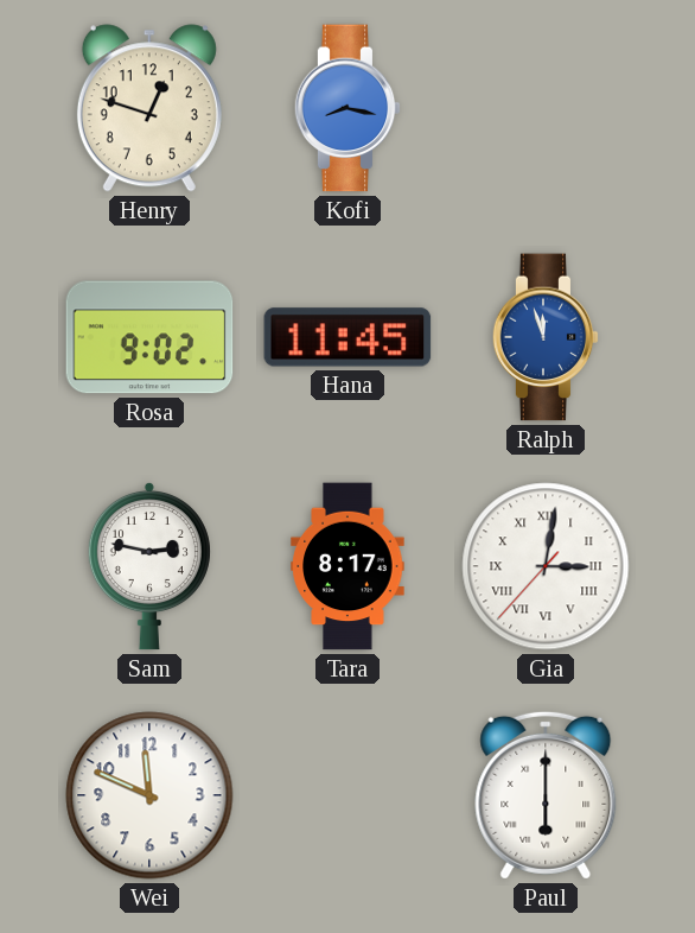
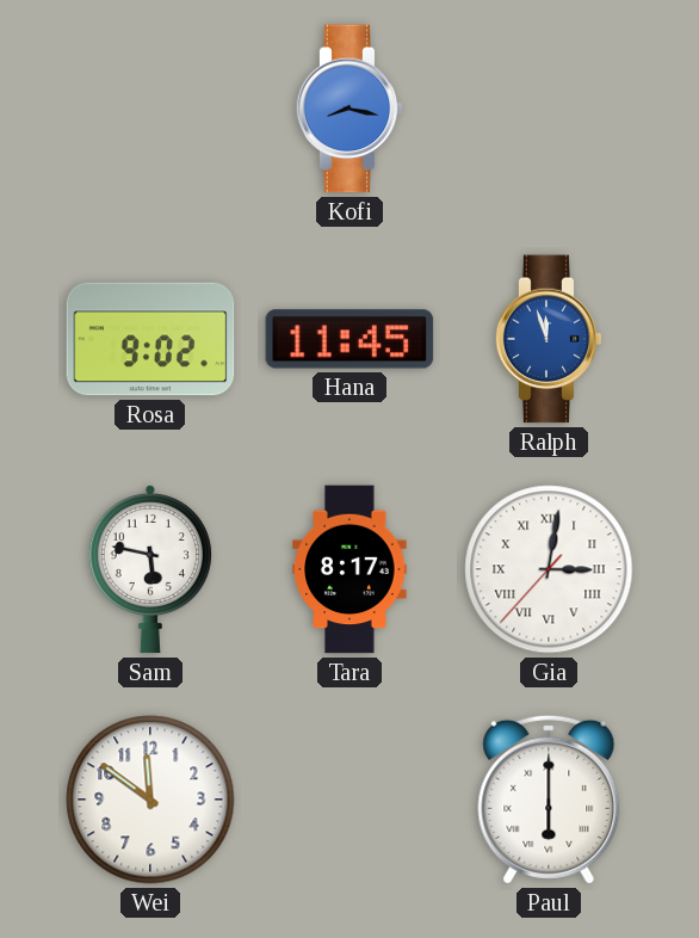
Henry: 12:48 -> none
Sam: 2:47 -> 5:47
Wei: 11:49 -> 11:51
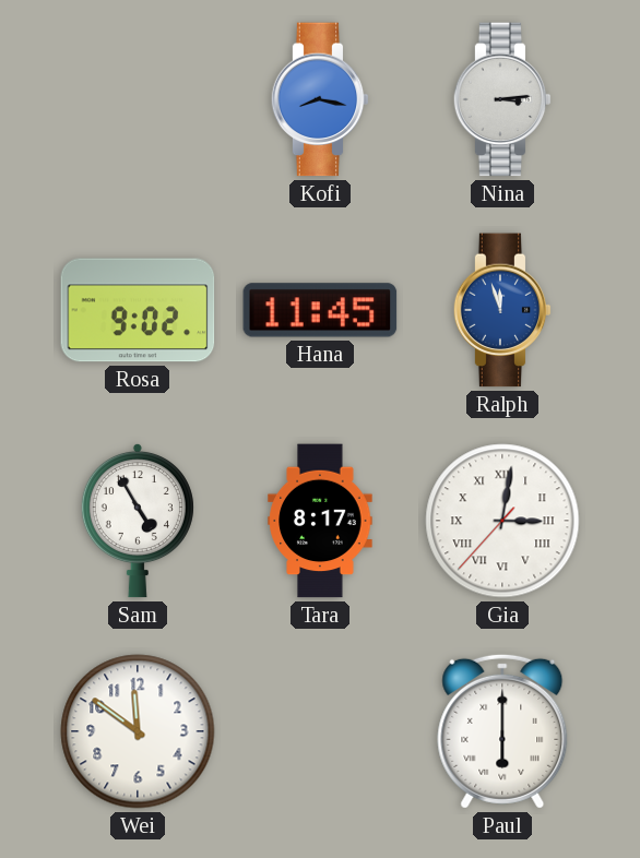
Nina: none -> 3:14
Sam: 5:47 -> 4:55
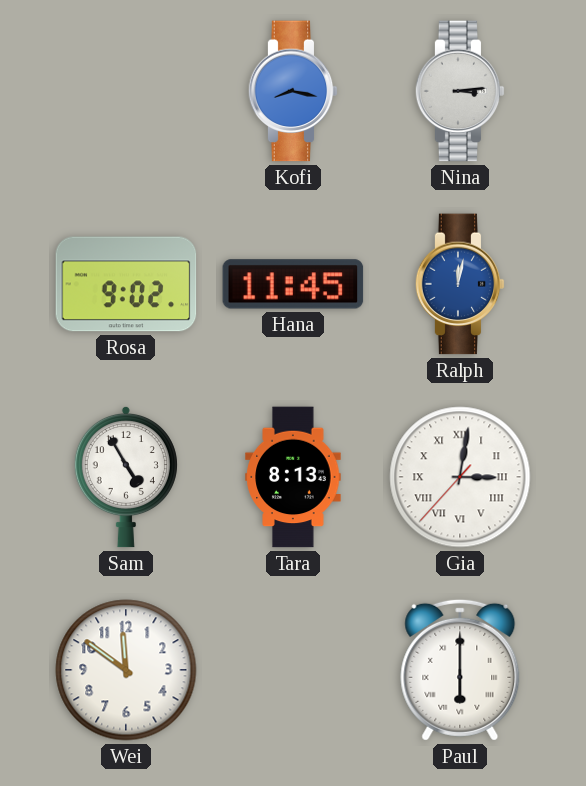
Ralph: 11:57 -> 12:02
Tara: 8:17 -> 8:13
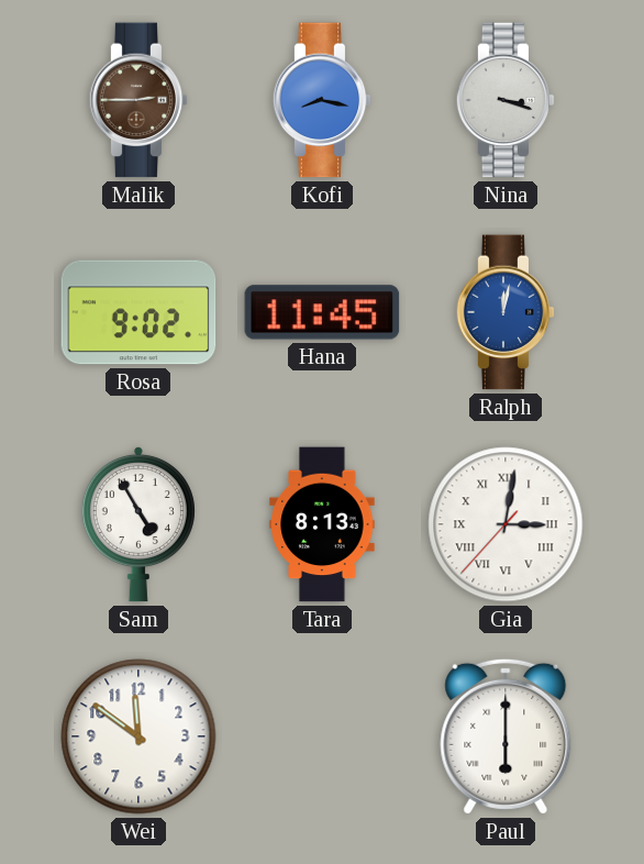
Malik: none -> 2:45
Nina: 3:14 -> 3:18
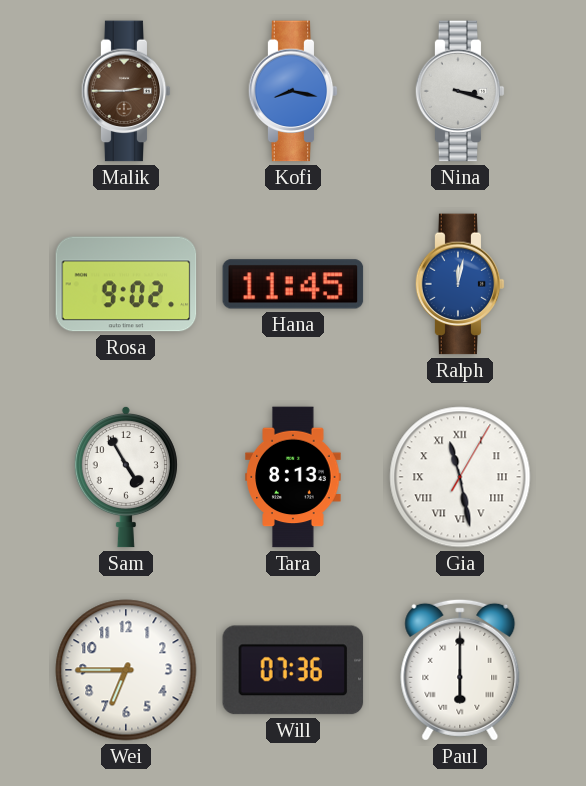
Gia: 3:01 -> 11:28
Wei: 11:51 -> 6:45
Will: none -> 07:36
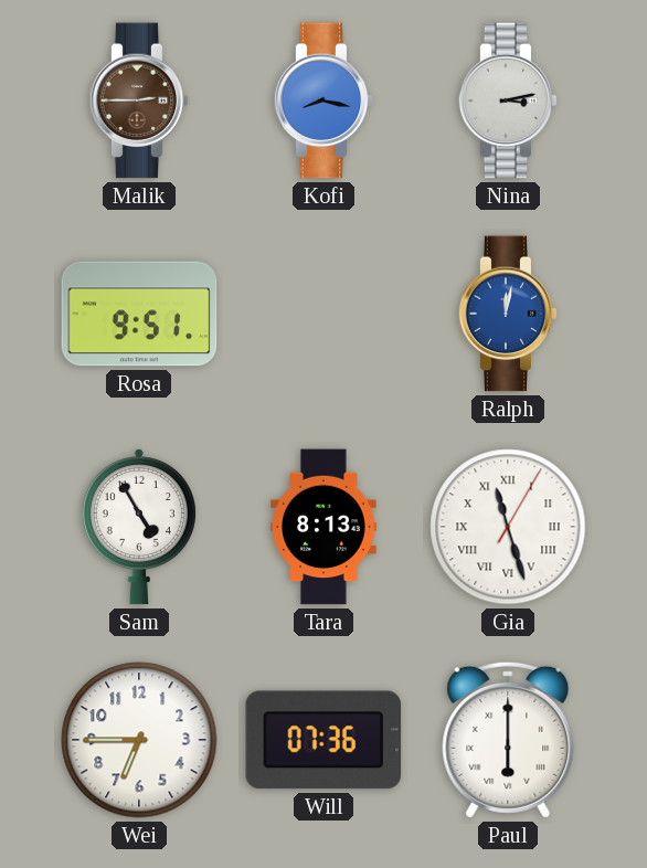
Nina: 3:18 -> 3:13
Rosa: 9:02 -> 9:51
Hana: 11:45 -> none
Gia: 11:28 -> 11:27
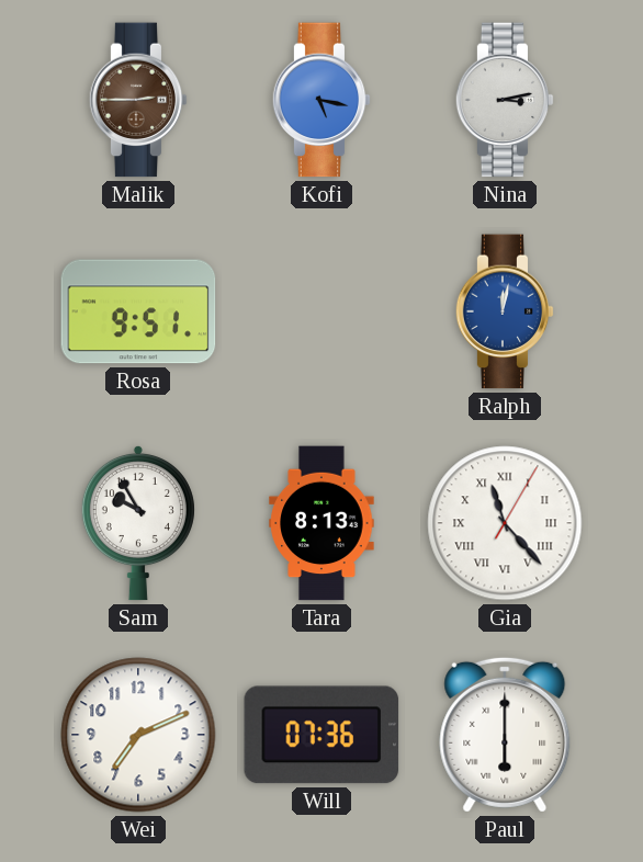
Kofi: 8:17 -> 5:17
Sam: 4:55 -> 9:55
Gia: 11:27 -> 11:23
Wei: 6:45 -> 7:11
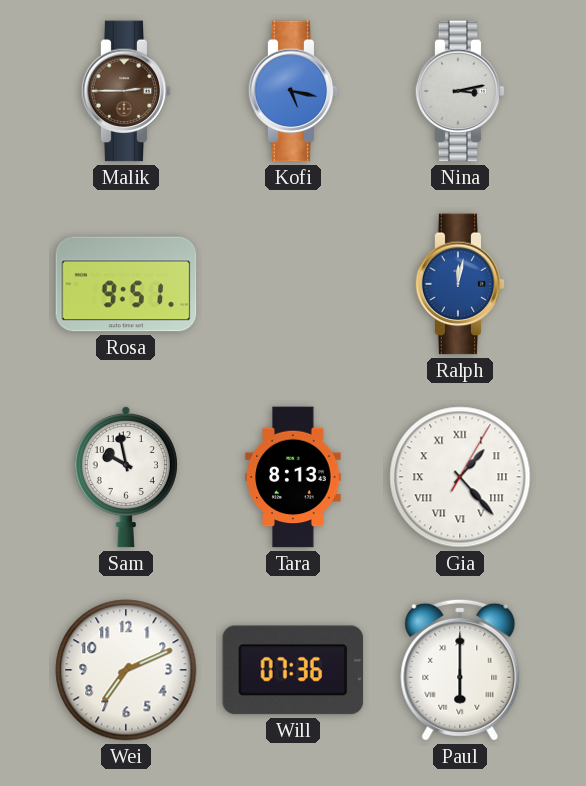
Sam: 9:55 -> 9:58
Gia: 11:23 -> 1:23
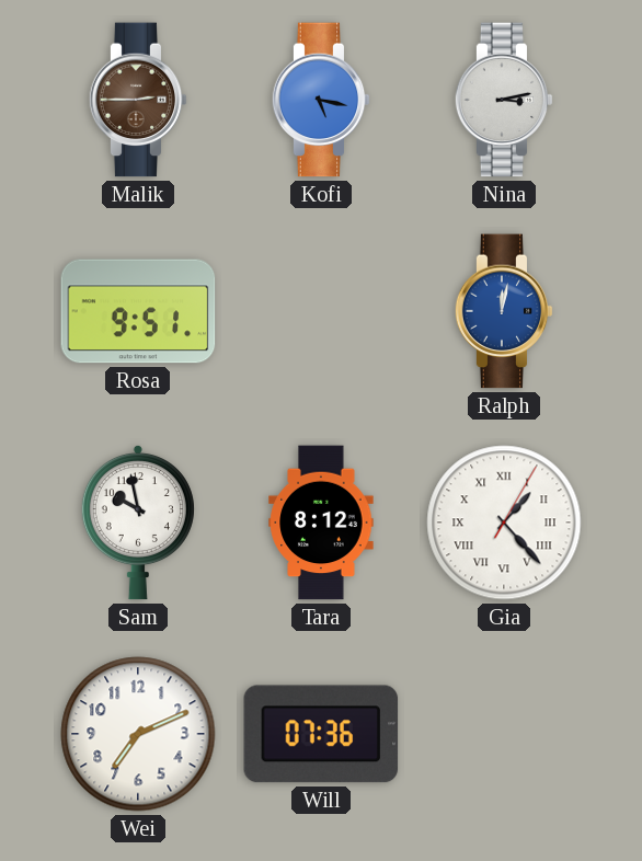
Tara: 8:13 -> 8:12
Paul: 6:00 -> none
